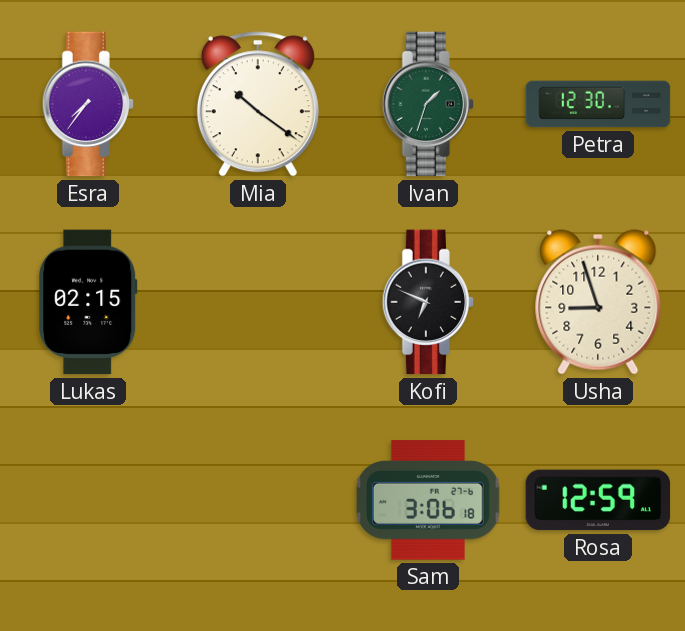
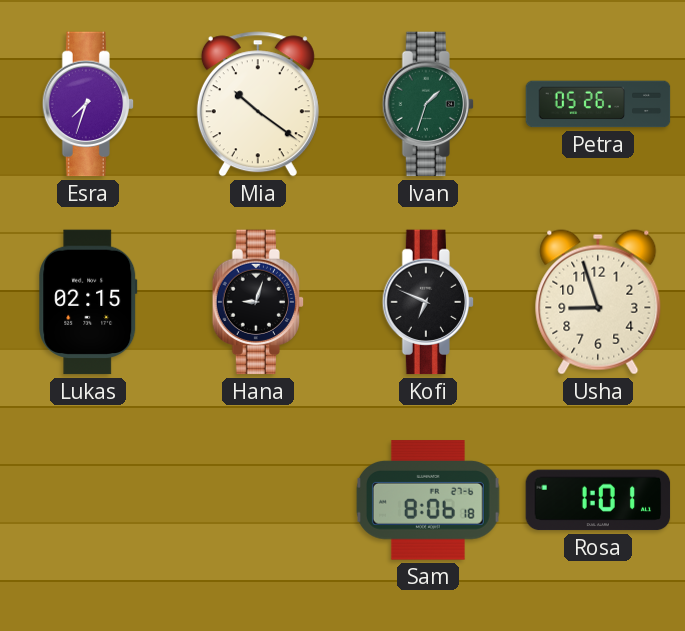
Esra: 7:36 -> 7:33
Petra: 12:30 -> 05:26
Hana: none -> 9:03
Sam: 3:06 -> 8:06
Rosa: 12:59 -> 1:01
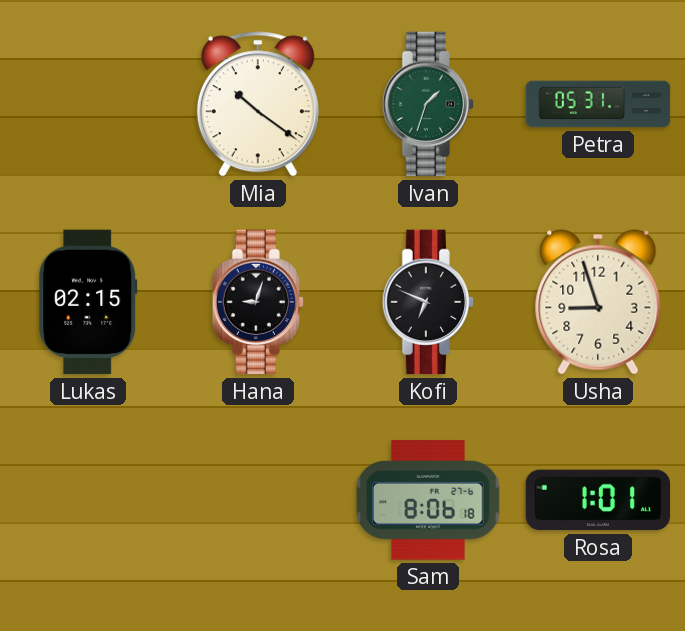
Esra: 7:33 -> none
Petra: 05:26 -> 05:31
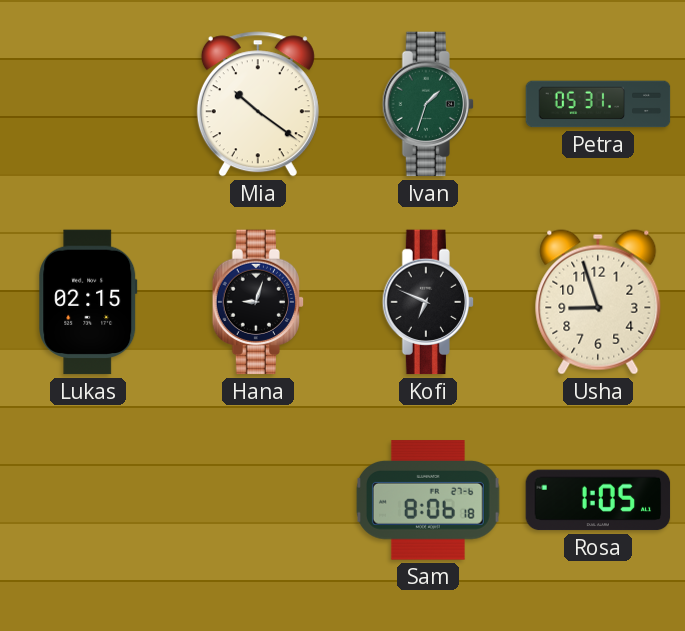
Rosa: 1:01 -> 1:05
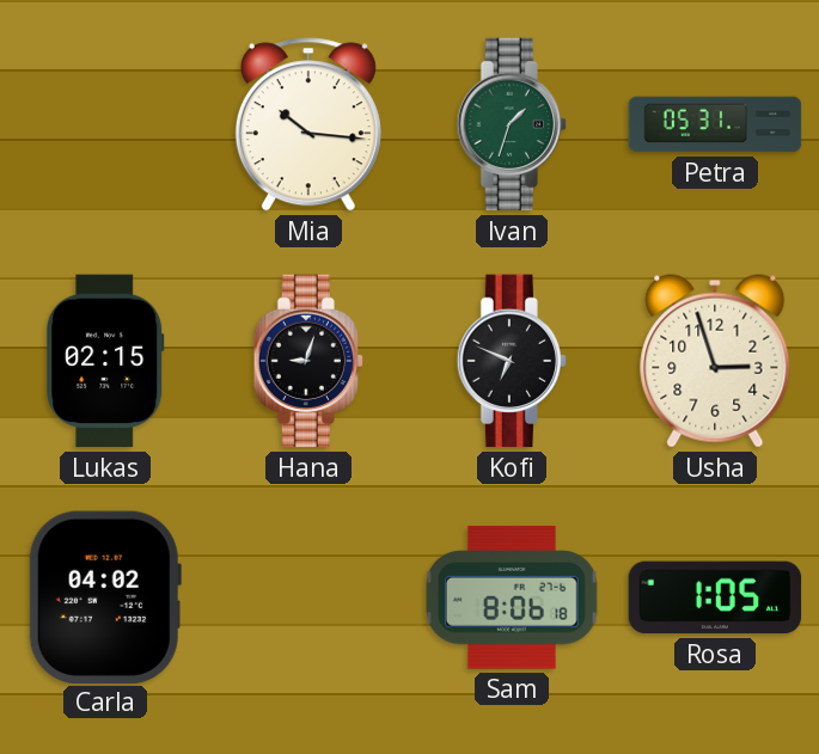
Mia: 10:21 -> 10:16
Usha: 8:57 -> 2:57
Carla: none -> 04:02
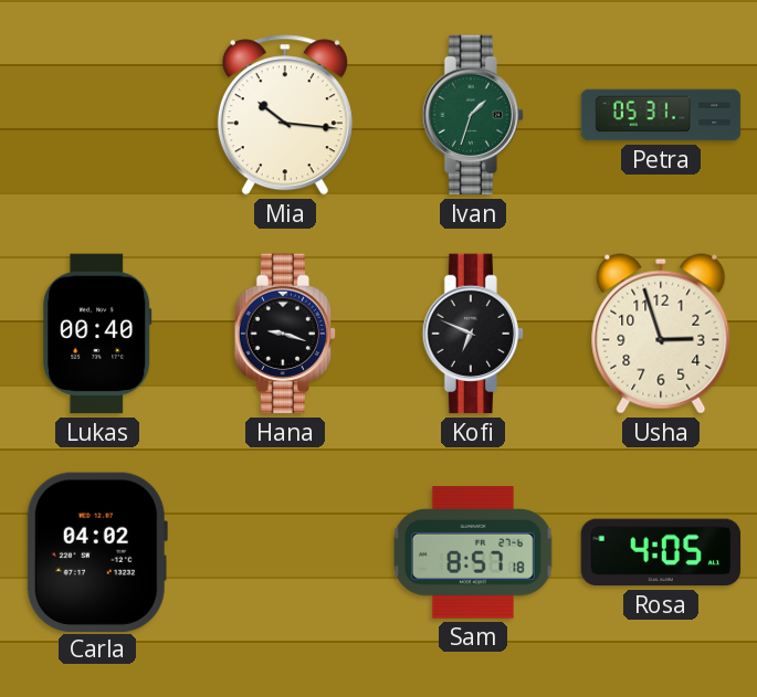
Lukas: 02:15 -> 00:40
Hana: 9:03 -> 9:18
Sam: 8:06 -> 8:57
Rosa: 1:05 -> 4:05
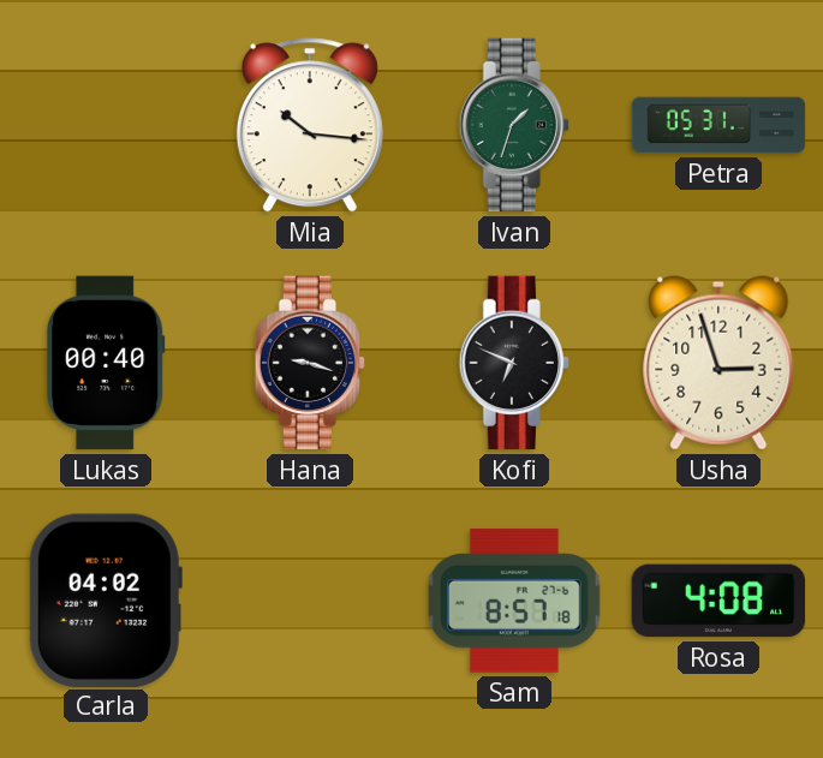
Rosa: 4:05 -> 4:08
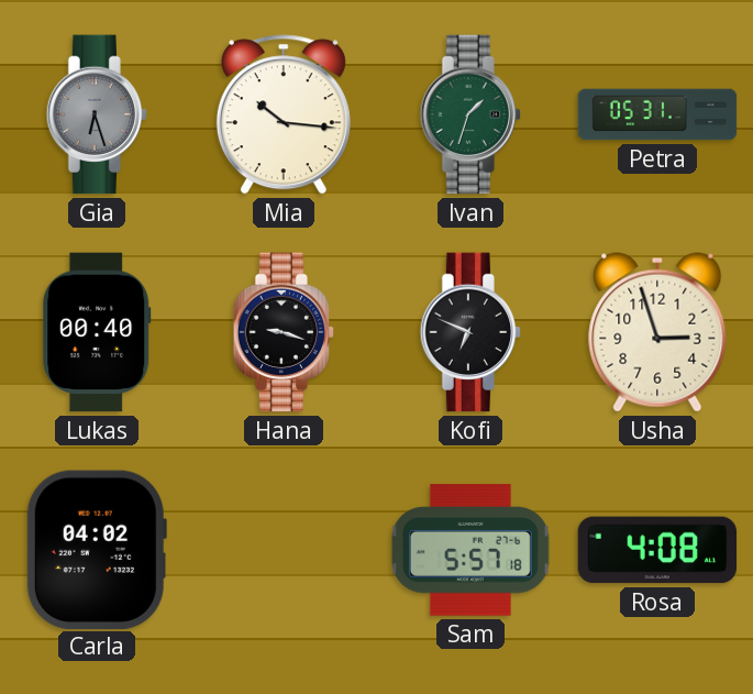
Gia: none -> 6:27
Sam: 8:57 -> 5:57
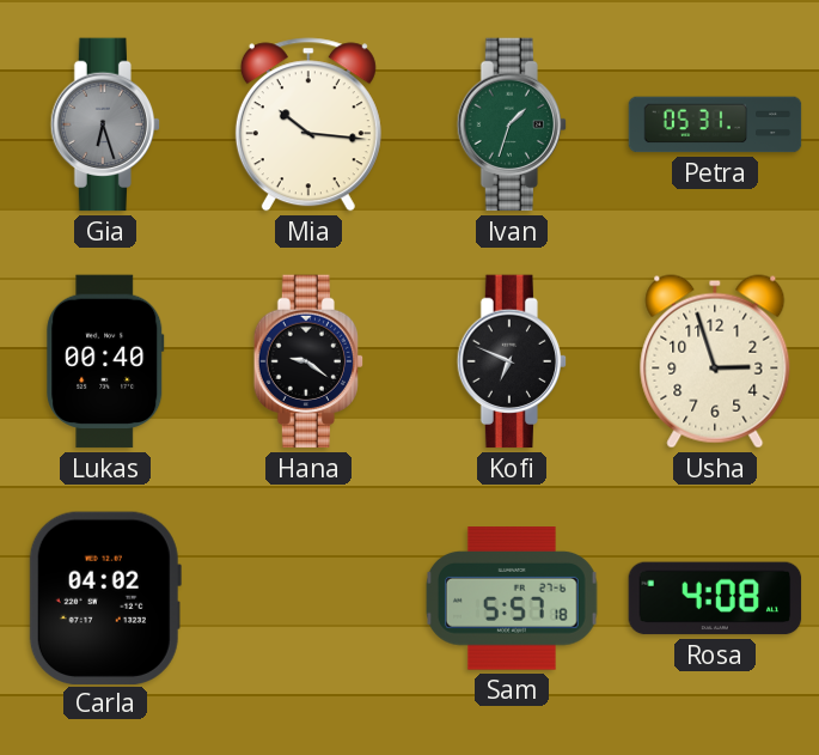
Hana: 9:18 -> 9:21
